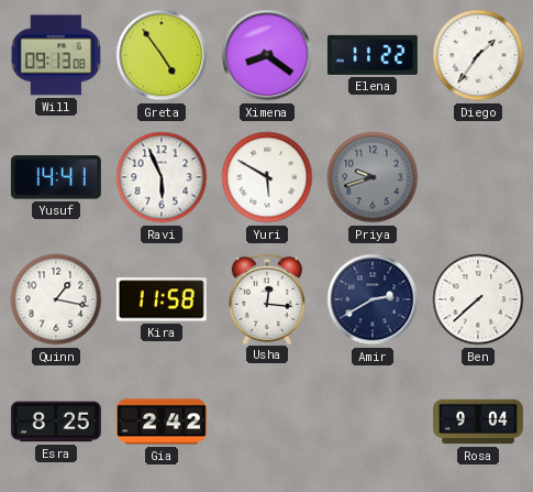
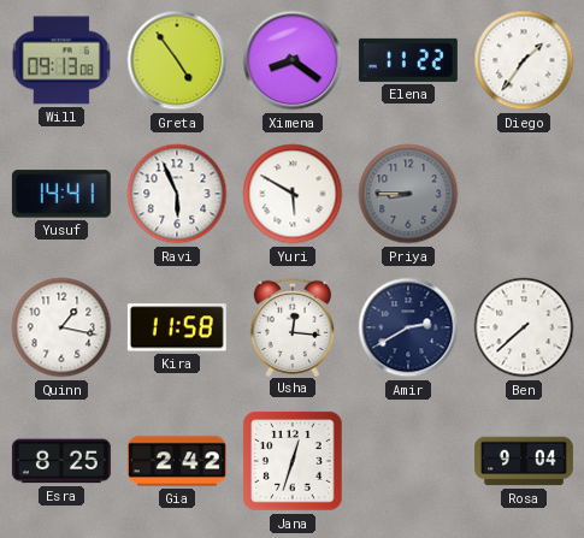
Priya: 9:42 -> 8:45
Jana: none -> 12:33
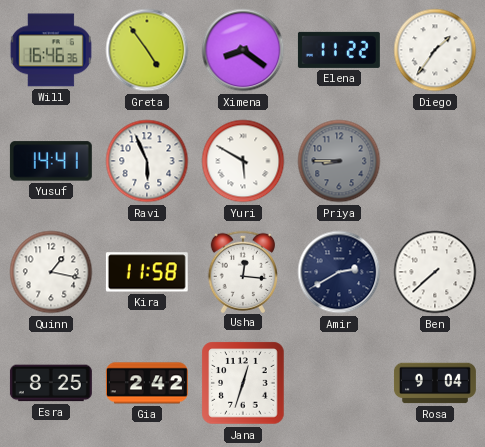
Will: 09:13 -> 16:46
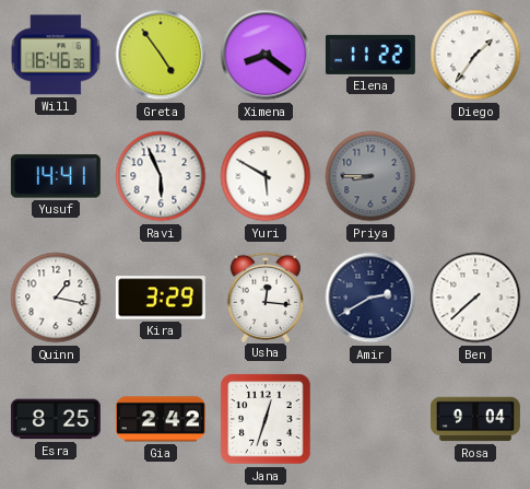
Kira: 11:58 -> 3:29
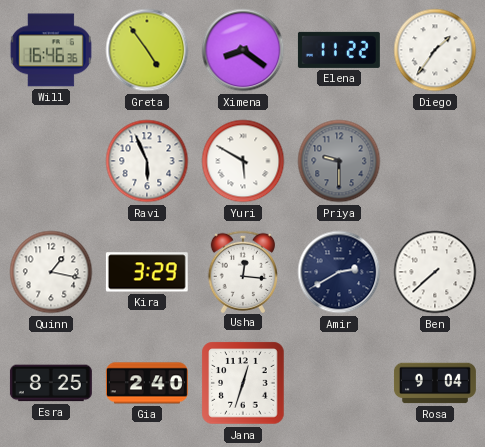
Yusuf: 14:41 -> none
Priya: 8:45 -> 9:30
Gia: 2:42 -> 2:40
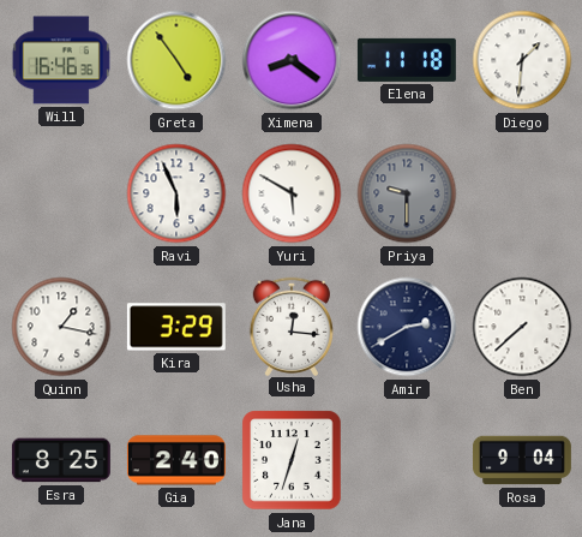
Elena: 11:22 -> 11:18
Diego: 1:36 -> 1:31
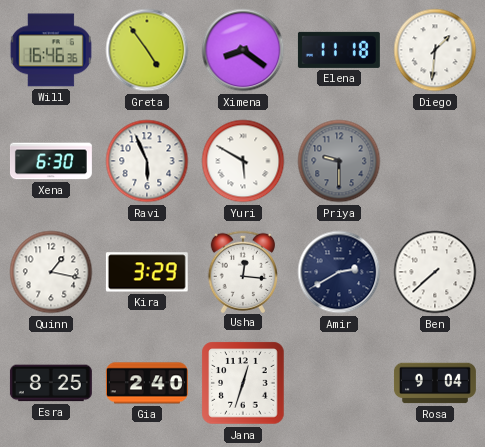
Xena: none -> 6:30
